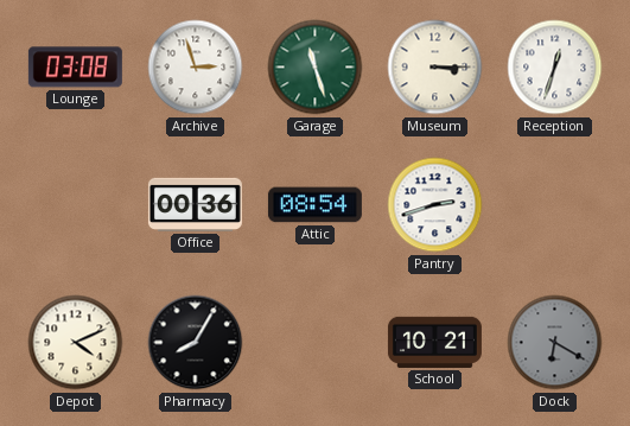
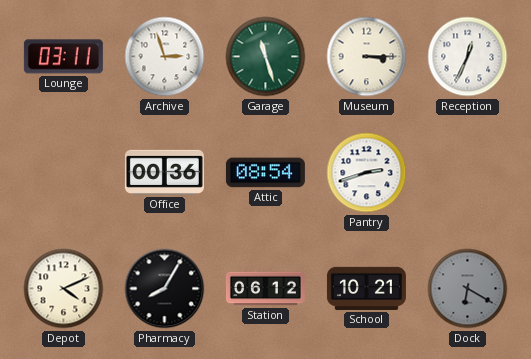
Lounge: 03:08 -> 03:11
Reception: 12:33 -> 12:34
Station: none -> 06:12
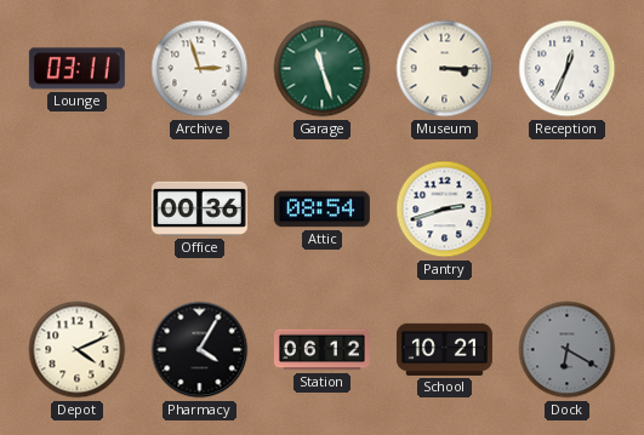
Pharmacy: 8:05 -> 4:05
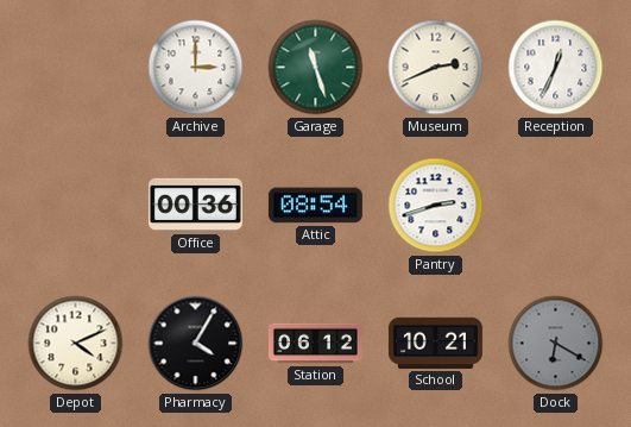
Lounge: 03:11 -> none
Archive: 2:57 -> 3:00
Museum: 3:15 -> 2:41
